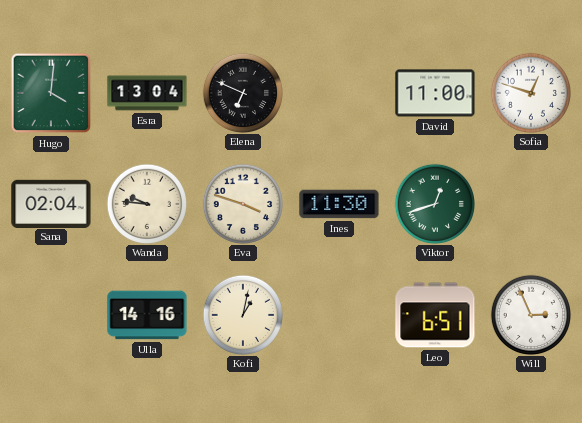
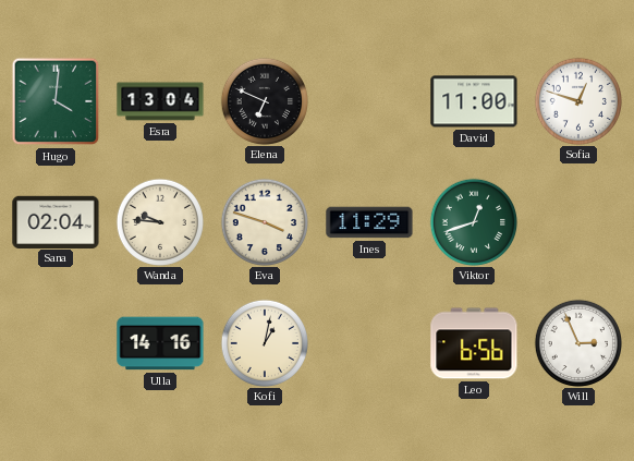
Ines: 11:30 -> 11:29
Leo: 6:51 -> 6:56
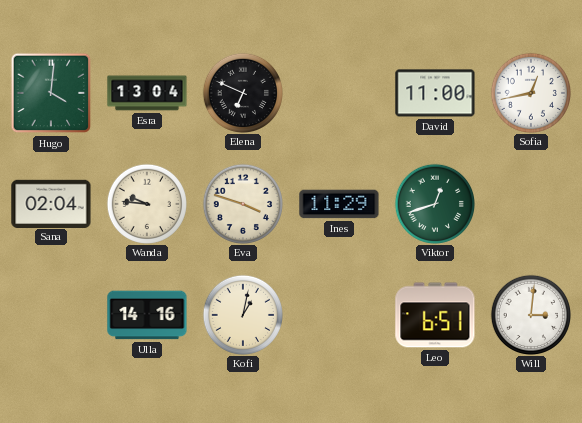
Sofia: 12:48 -> 12:43
Leo: 6:56 -> 6:51
Will: 2:56 -> 3:01
